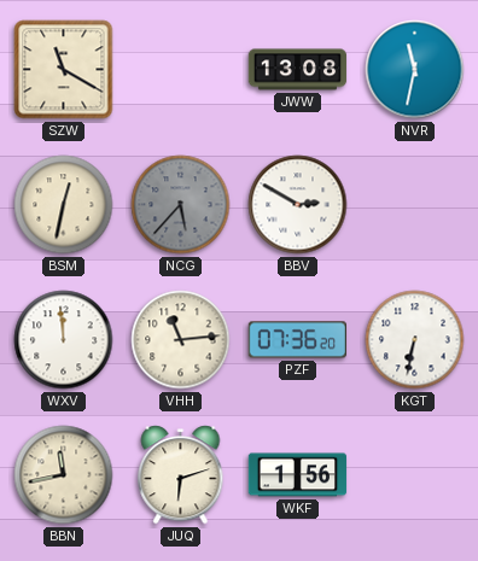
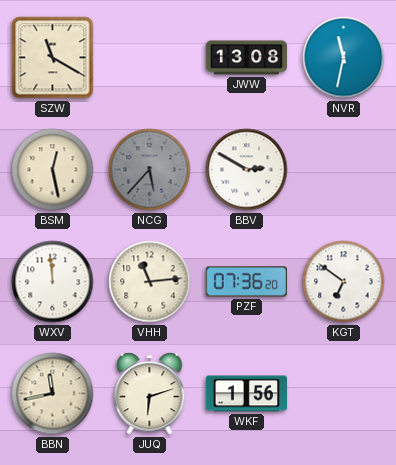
BSM: 12:32 -> 12:28
KGT: 6:32 -> 6:51
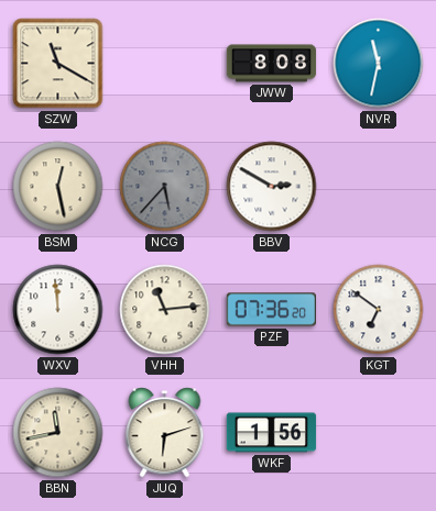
JWW: 13:08 -> 8:08
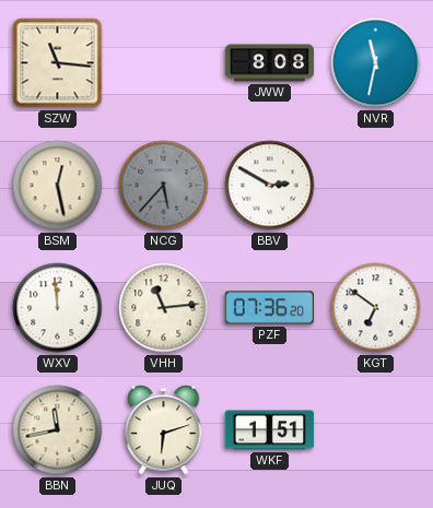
SZW: 11:20 -> 11:16
WKF: 1:56 -> 1:51
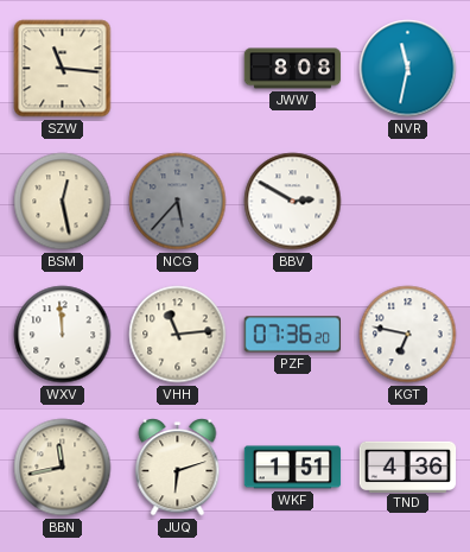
KGT: 6:51 -> 6:47
TND: none -> 4:36
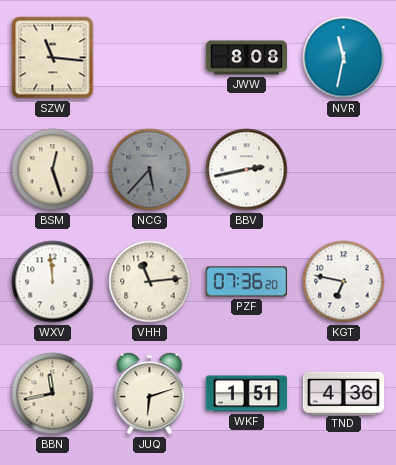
BSM: 12:28 -> 12:27
BBV: 2:50 -> 2:43
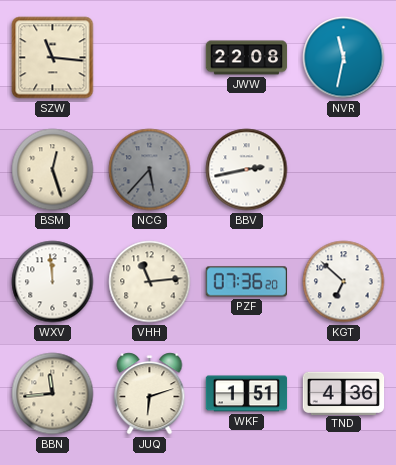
JWW: 8:08 -> 22:08
KGT: 6:47 -> 6:52
BBN: 11:43 -> 11:44
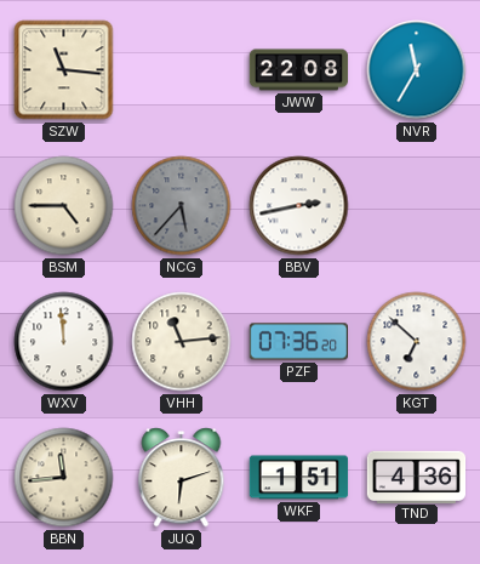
NVR: 11:32 -> 11:35
BSM: 12:27 -> 4:45
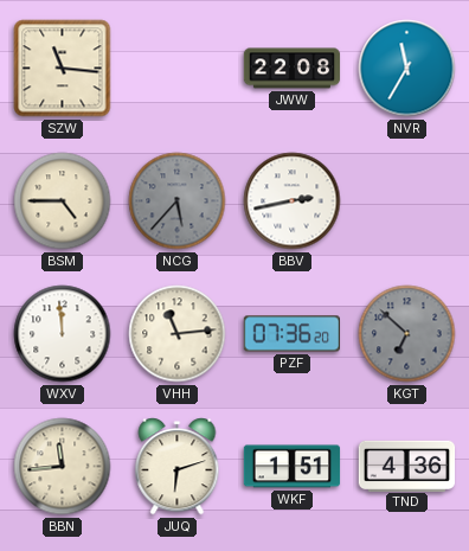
KGT dial: white -> grey
